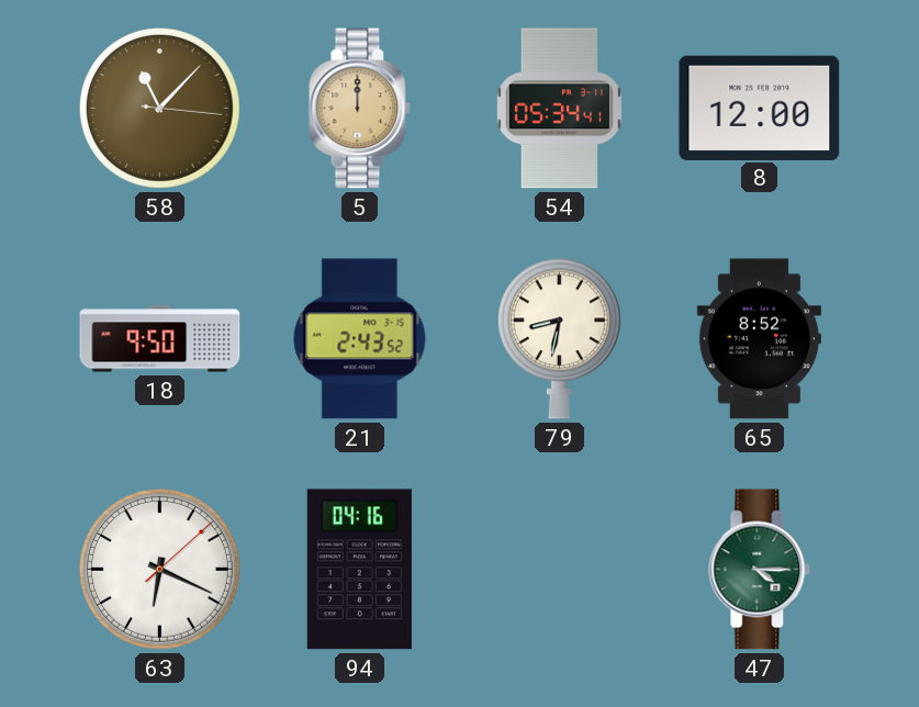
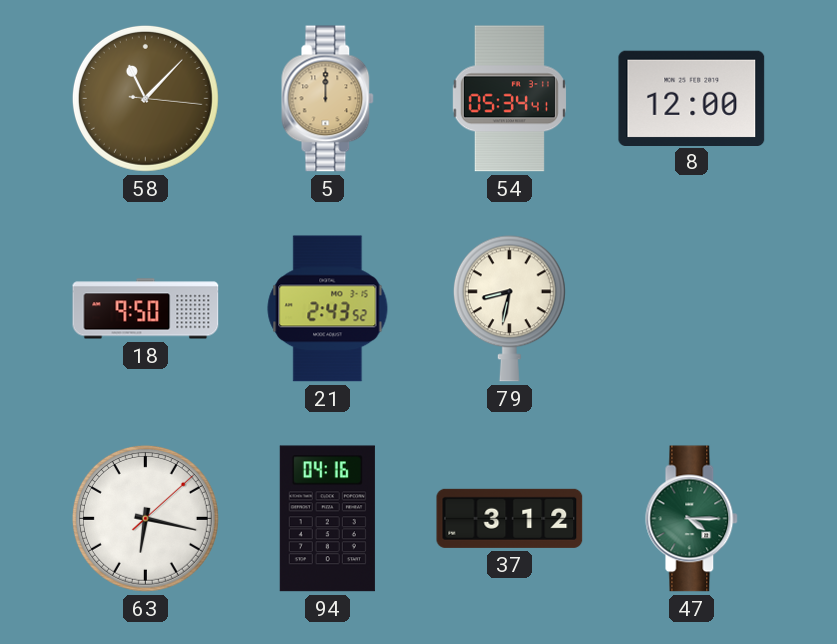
65: 8:52 -> none
63: 6:19 -> 6:17
37: none -> 3:12
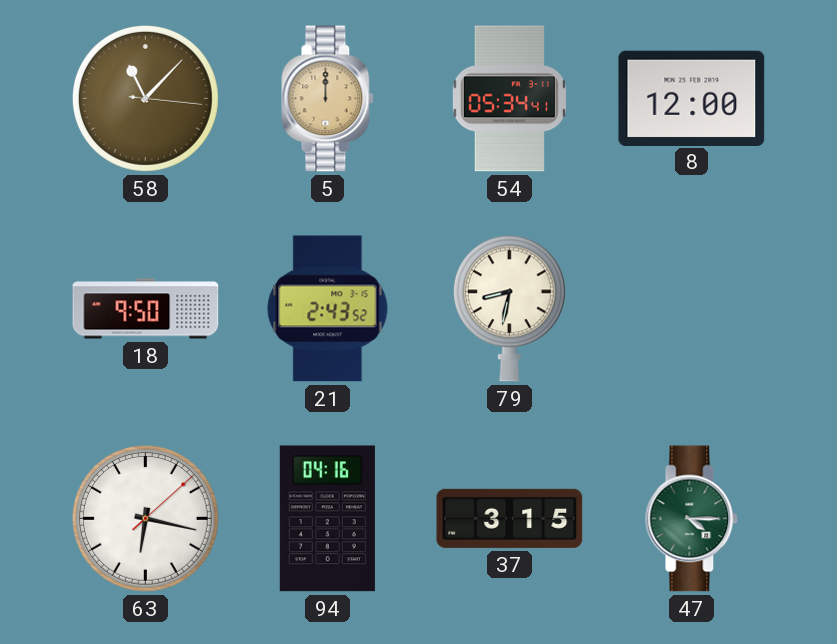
37: 3:12 -> 3:15
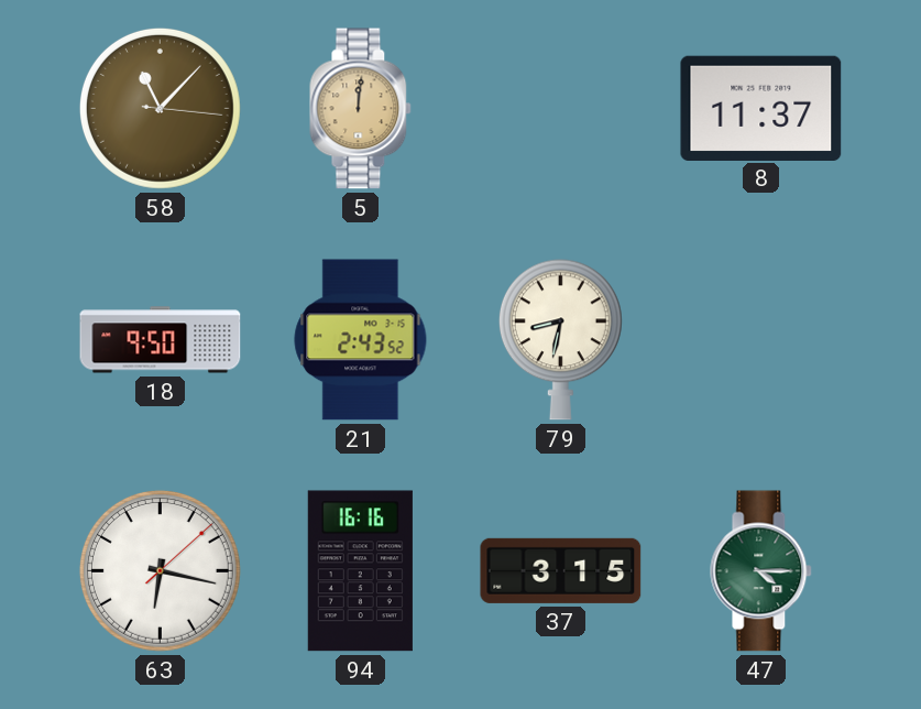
5: 12:00 -> 12:01
54: 05:34 -> none
8: 12:00 -> 11:37
94: 04:16 -> 16:16
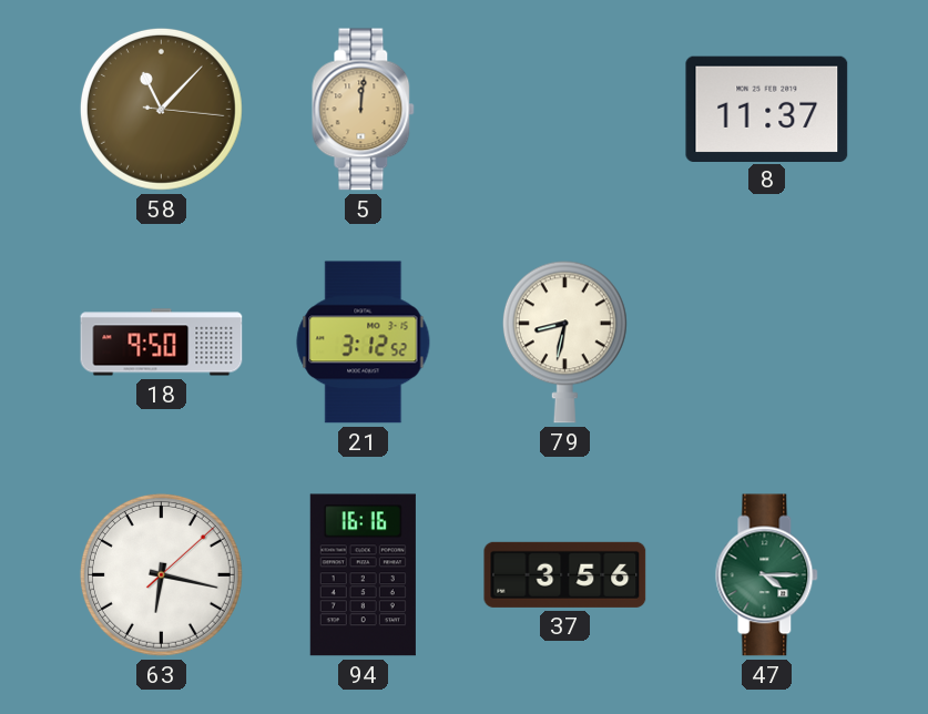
21: 2:43 -> 3:12
37: 3:15 -> 3:56
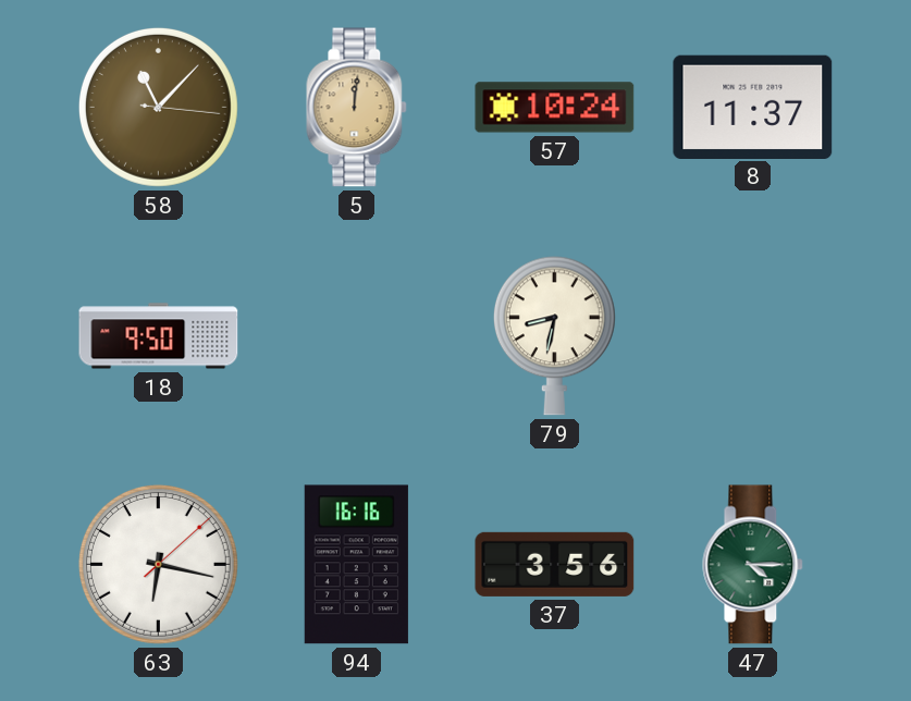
57: none -> 10:24
21: 3:12 -> none
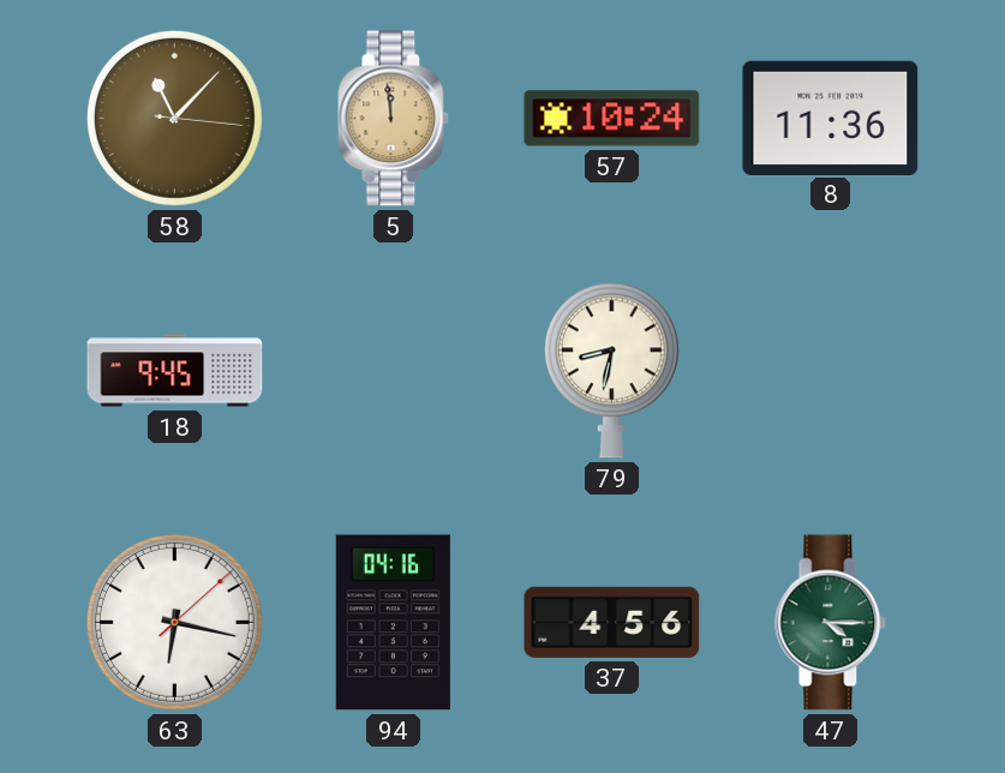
5: 12:01 -> 11:59
8: 11:37 -> 11:36
18: 9:50 -> 9:45
94: 16:16 -> 04:16
37: 3:56 -> 4:56
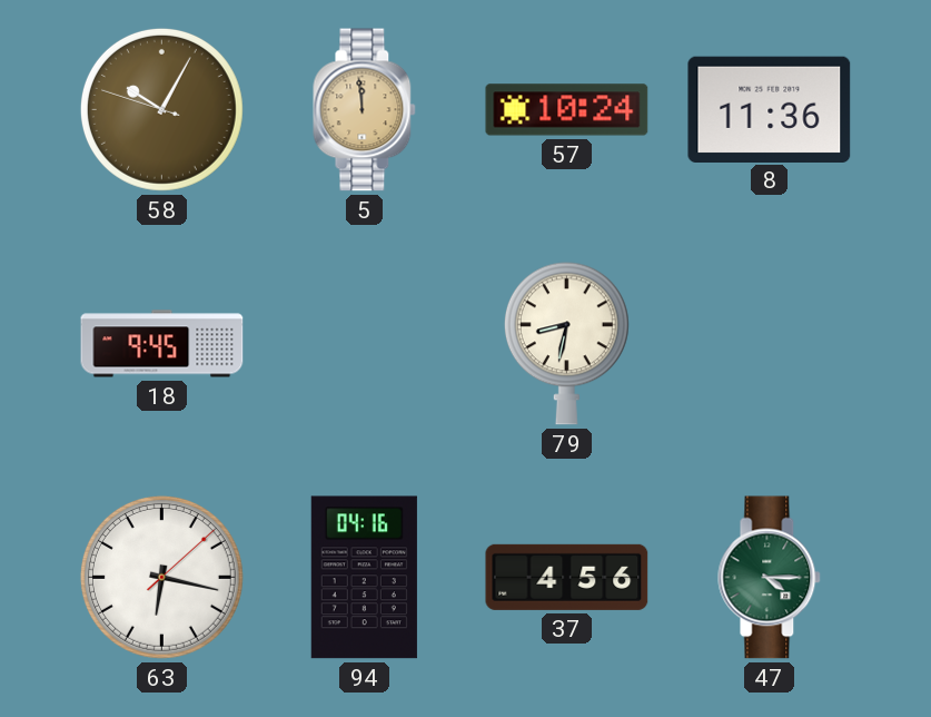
58: 11:07 -> 10:04
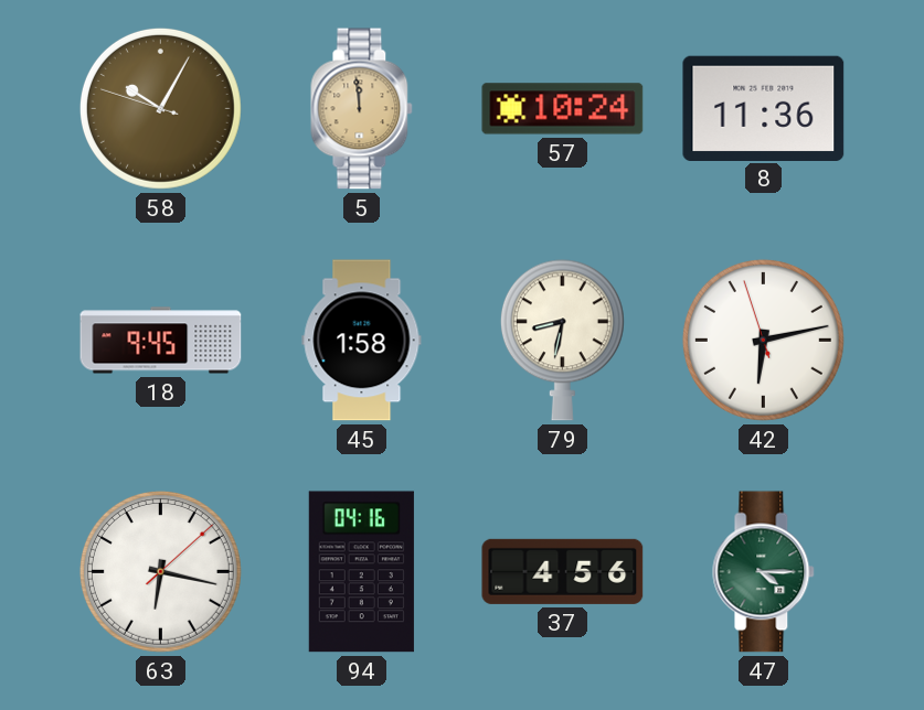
45: none -> 1:58
42: none -> 6:12
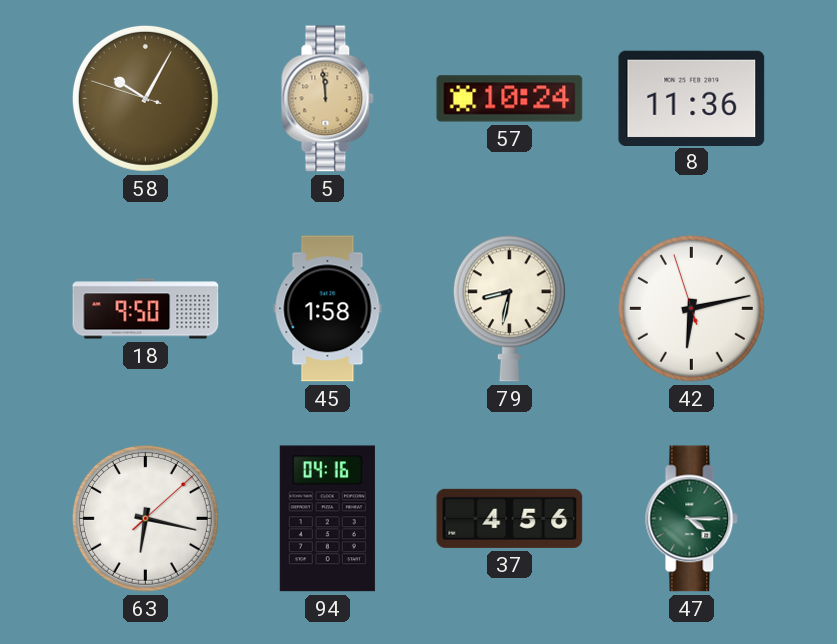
18: 9:45 -> 9:50
